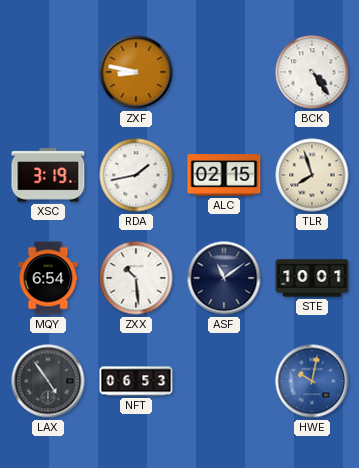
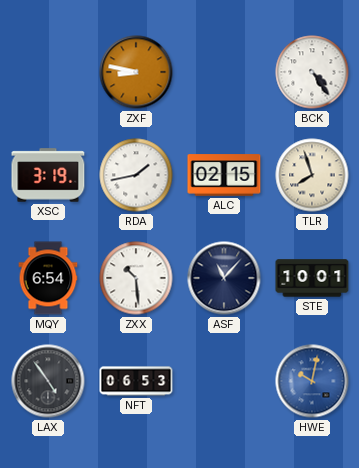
ASF: 11:09 -> 11:07
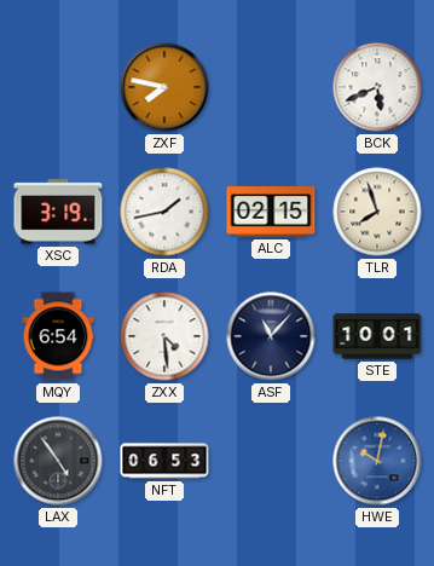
ZXF: 8:47 -> 7:47
BCK: 4:24 -> 5:41
ZXX: 10:29 -> 4:29
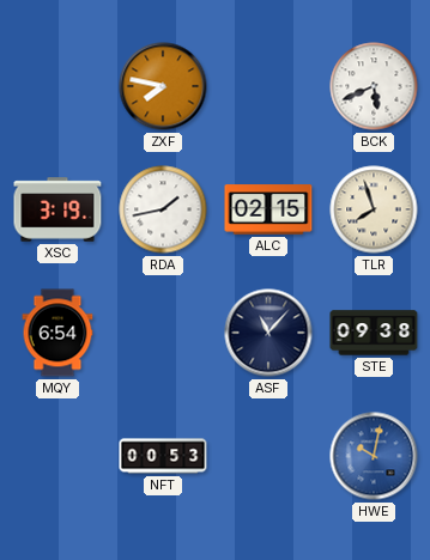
ZXX: 4:29 -> none
STE: 10:01 -> 09:38
LAX: 4:54 -> none
NFT: 06:53 -> 00:53
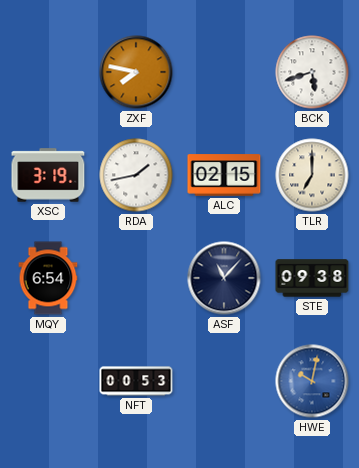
BCK: 5:41 -> 5:42
TLR: 7:57 -> 7:00
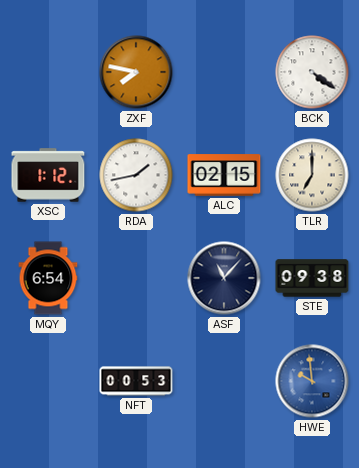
BCK: 5:42 -> 4:21
XSC: 3:19 -> 1:12
HWE: 10:02 -> 9:59
